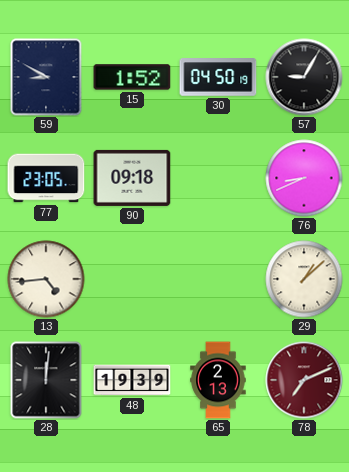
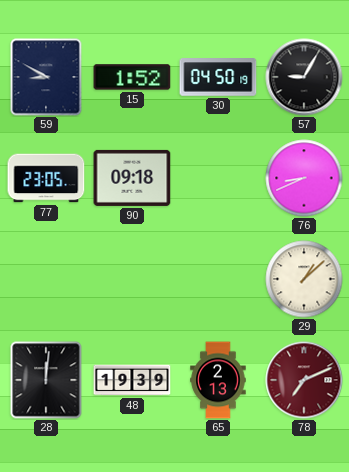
13: 4:44 -> none
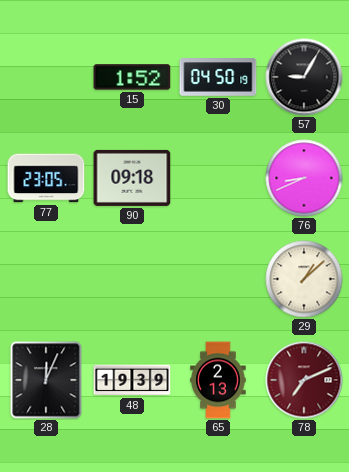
59: 8:50 -> none
28: 12:01 -> 12:04
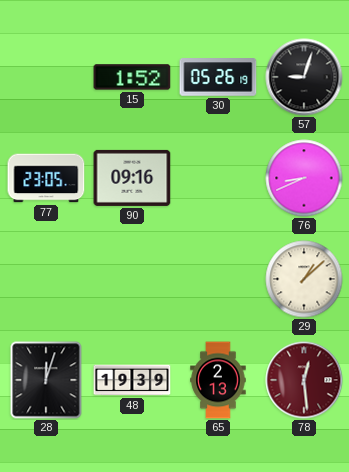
30: 04:50 -> 05:26
57: 9:05 -> 9:03
90: 09:18 -> 09:16
28: 12:04 -> 12:03
78: 7:11 -> 12:29
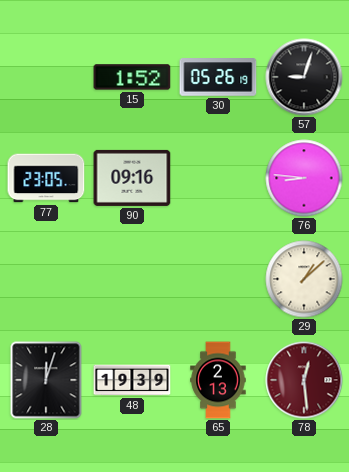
76: 8:41 -> 8:46
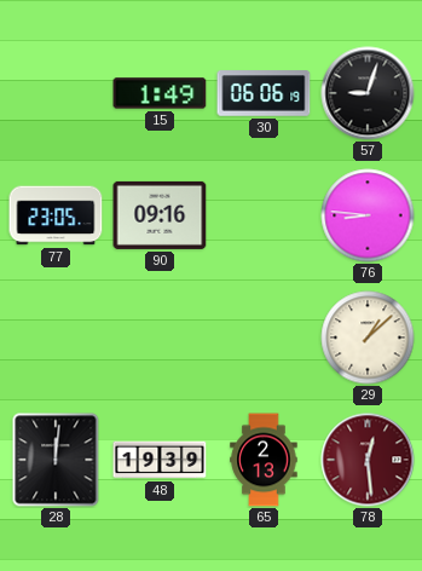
15: 1:52 -> 1:49
30: 05:26 -> 06:06
28: 12:03 -> 12:01
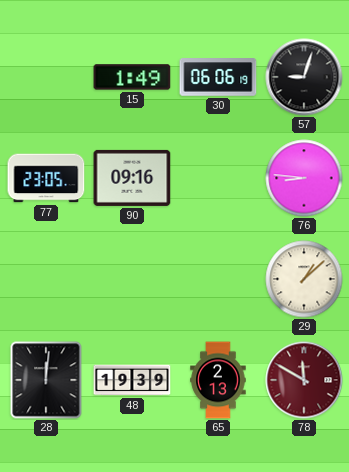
78: 12:29 -> 11:50
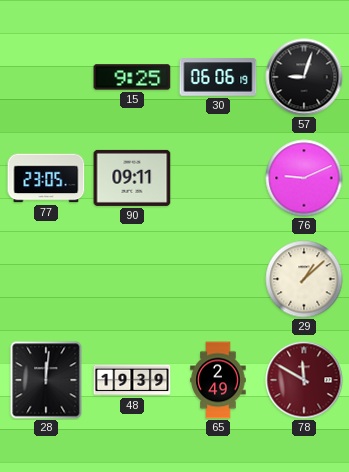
15: 1:49 -> 9:25
90: 09:16 -> 09:11
76: 8:46 -> 9:11
65: 2:13 -> 2:49
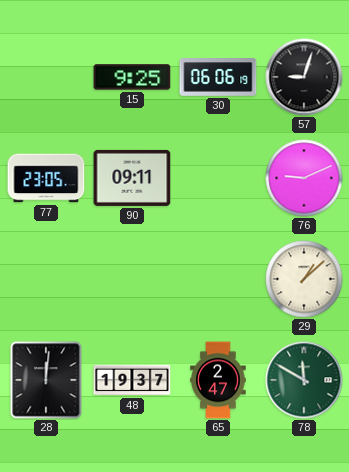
48: 19:39 -> 19:37
65: 2:49 -> 2:47
78 dial: burgundy -> green
